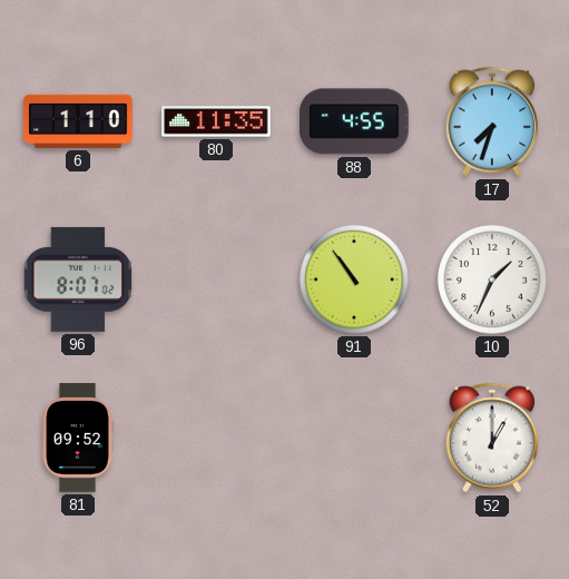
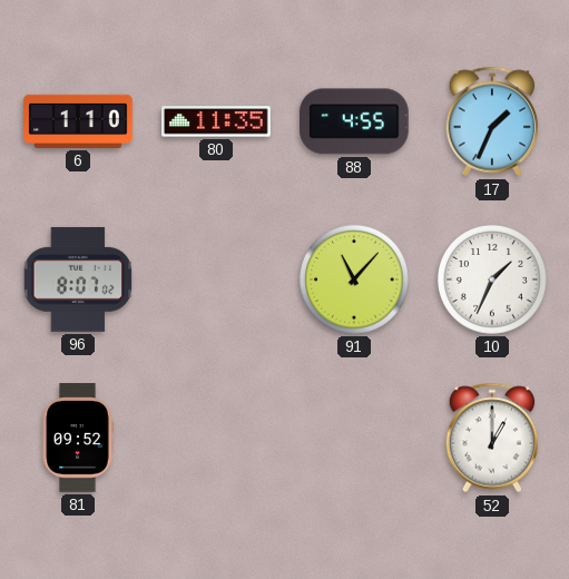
17: 7:33 -> 1:34
91: 10:54 -> 11:07
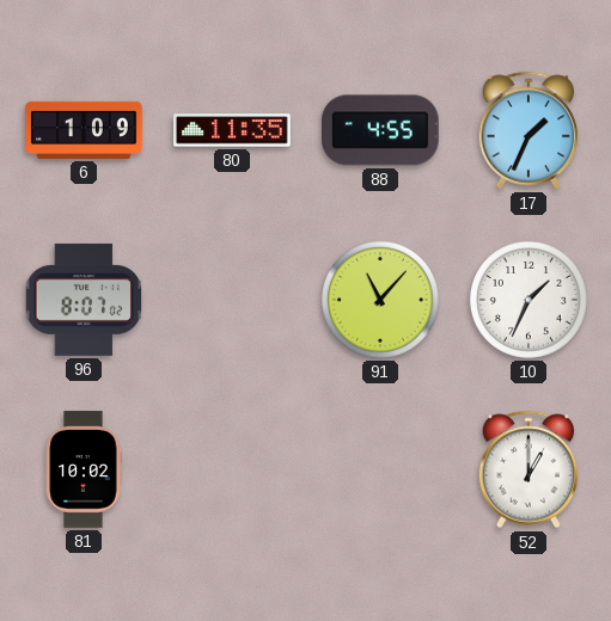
6: 1:10 -> 1:09
81: 09:52 -> 10:02
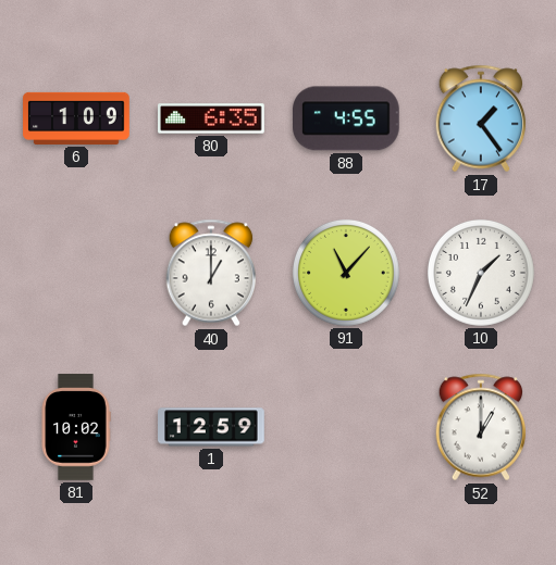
80: 11:35 -> 6:35
17: 1:34 -> 1:24
96: 8:07 -> none
40: none -> 1:00
1: none -> 12:59
